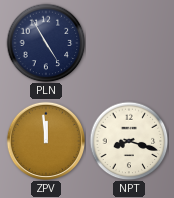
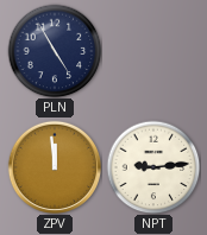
NPT: 8:18 -> 9:14
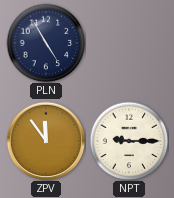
ZPV: 11:59 -> 11:54
NPT: 9:14 -> 9:15
